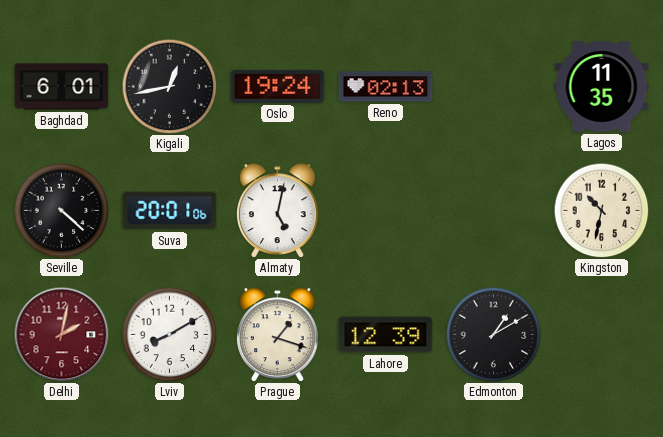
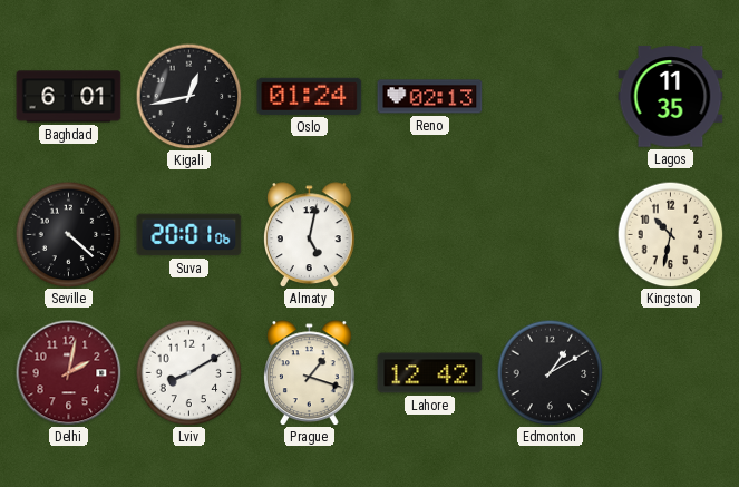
Oslo: 19:24 -> 01:24
Lahore: 12:39 -> 12:42
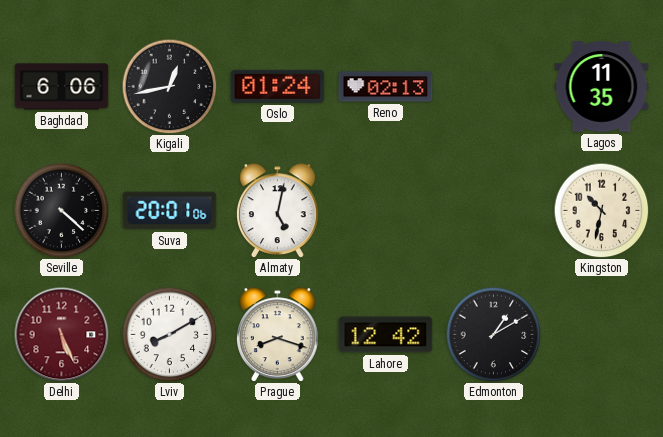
Baghdad: 6:01 -> 6:06
Delhi: 2:02 -> 5:26
Prague: 1:18 -> 8:18
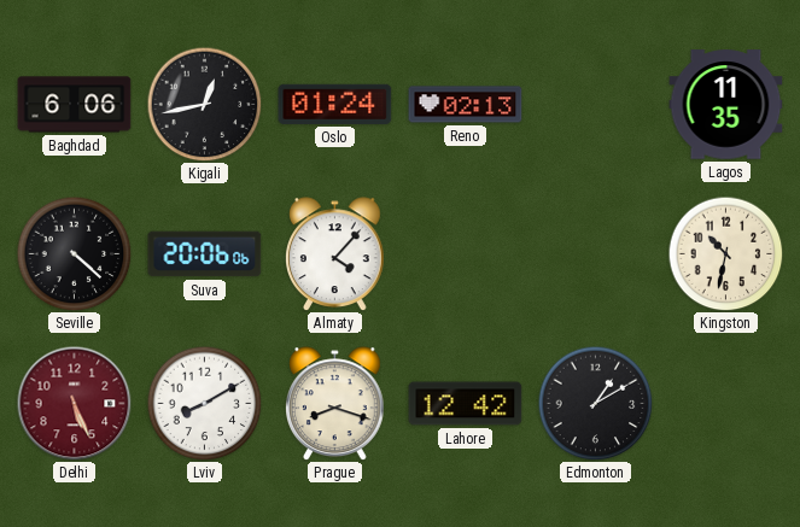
Suva: 20:01 -> 20:06
Almaty: 5:02 -> 4:07
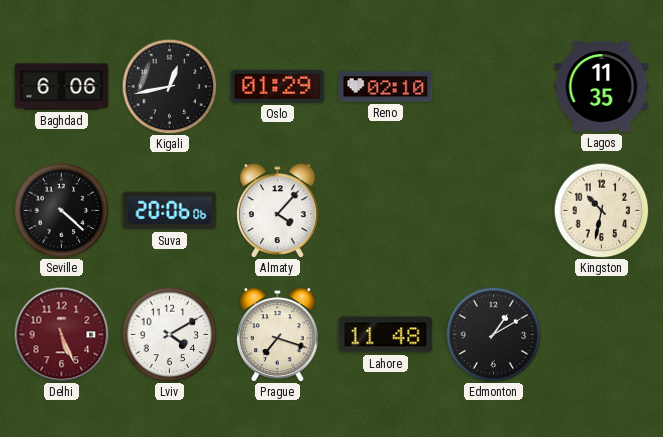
Oslo: 01:24 -> 01:29
Reno: 02:13 -> 02:10
Lviv: 8:10 -> 4:10
Prague: 8:18 -> 7:18
Lahore: 12:42 -> 11:48
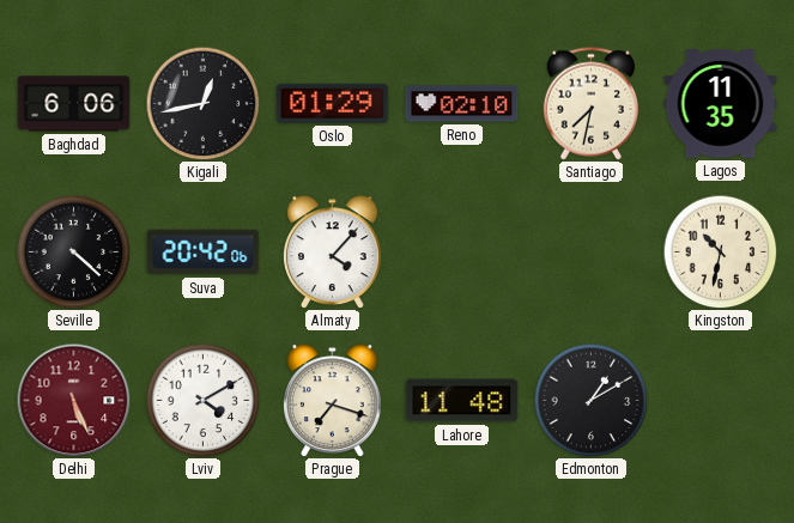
Santiago: none -> 7:32
Suva: 20:06 -> 20:42
